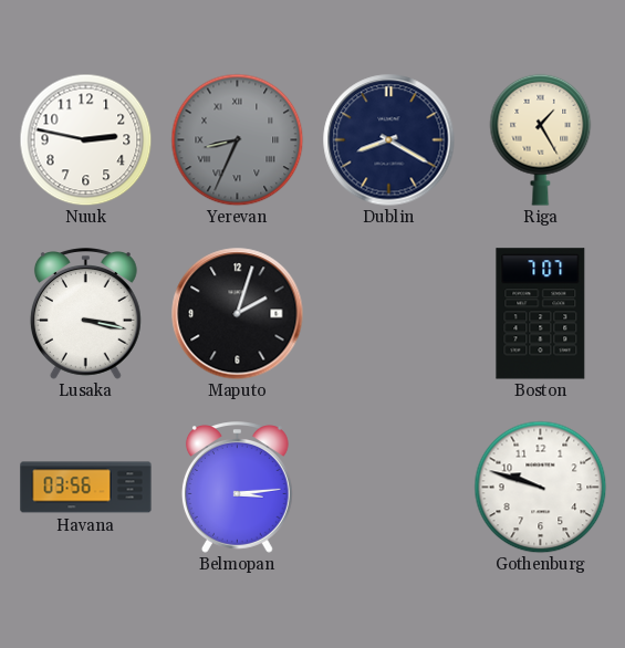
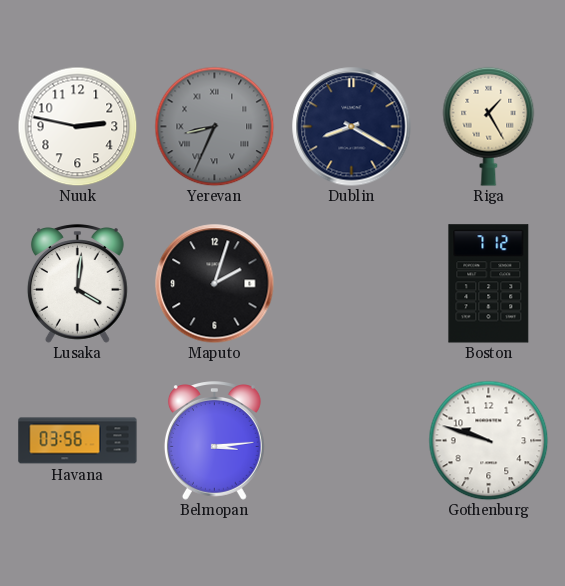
Lusaka: 3:17 -> 4:01
Boston: 7:07 -> 7:12
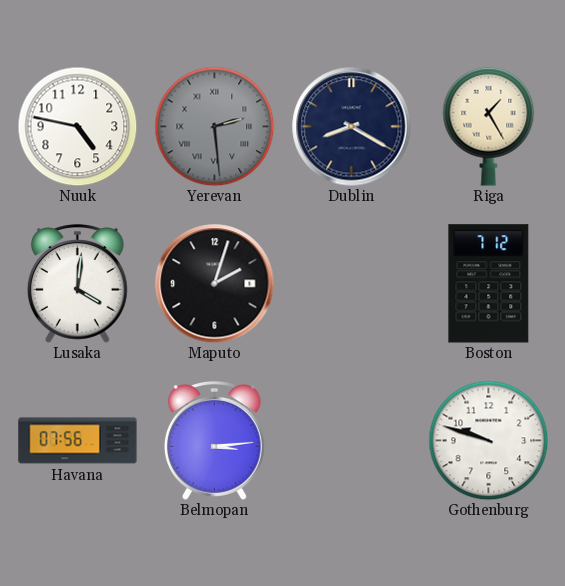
Nuuk: 2:47 -> 4:47
Yerevan: 8:34 -> 2:29
Havana: 03:56 -> 07:56
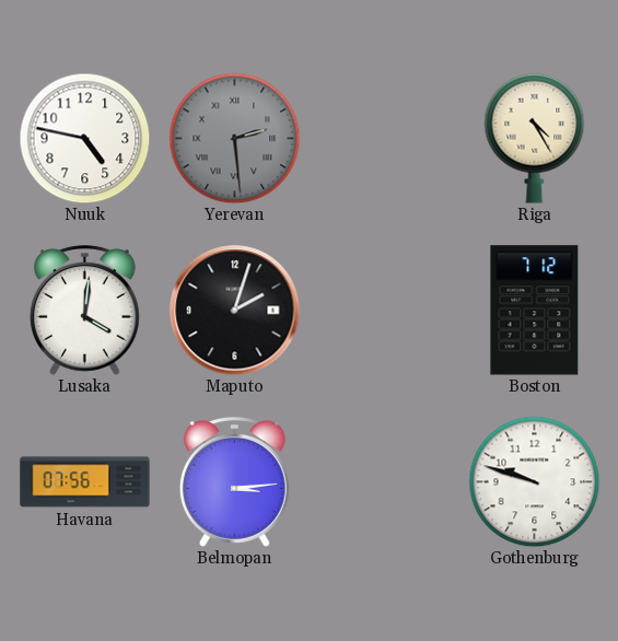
Dublin: 8:20 -> none
Riga: 1:25 -> 4:25
